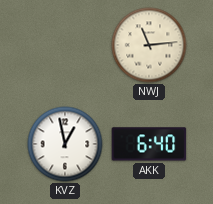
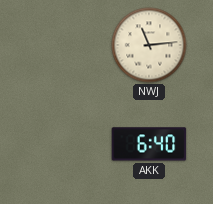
KVZ: 12:58 -> none
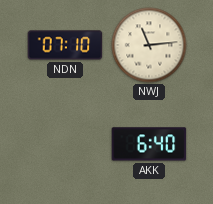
NDN: none -> 07:10
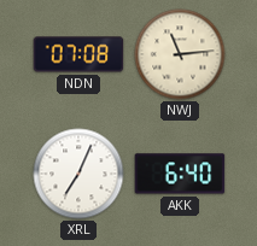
NDN: 07:10 -> 07:08
XRL: none -> 7:04
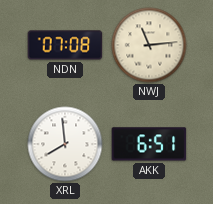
XRL: 7:04 -> 7:59
AKK: 6:40 -> 6:51
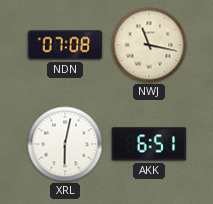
NWJ: 11:14 -> 11:17
XRL: 7:59 -> 6:02
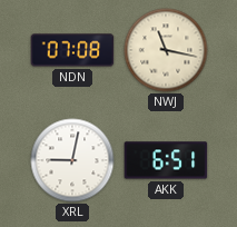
XRL: 6:02 -> 9:02
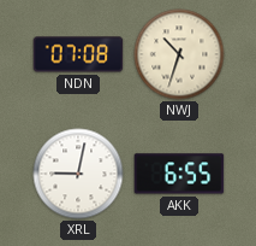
NWJ: 11:17 -> 10:33
AKK: 6:51 -> 6:55
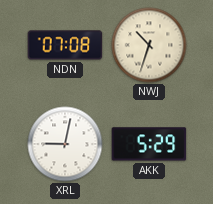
AKK: 6:55 -> 5:29
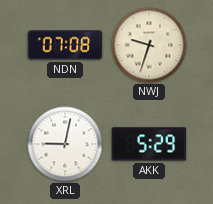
NWJ: 10:33 -> 9:33
